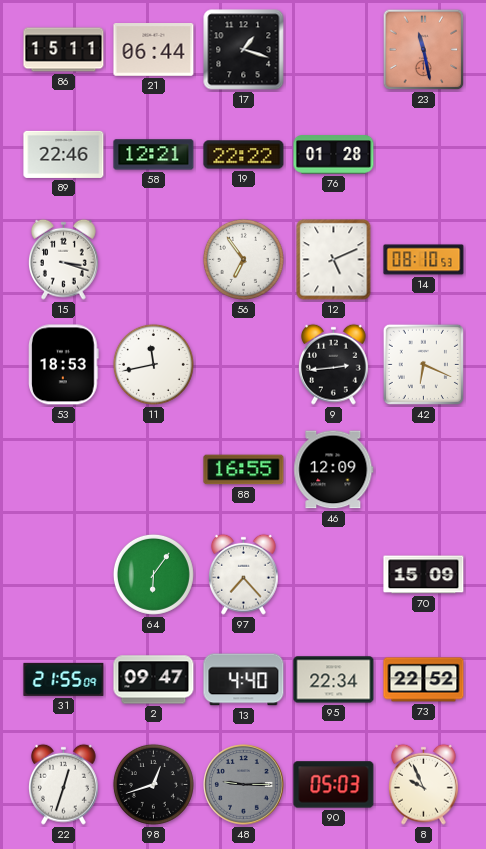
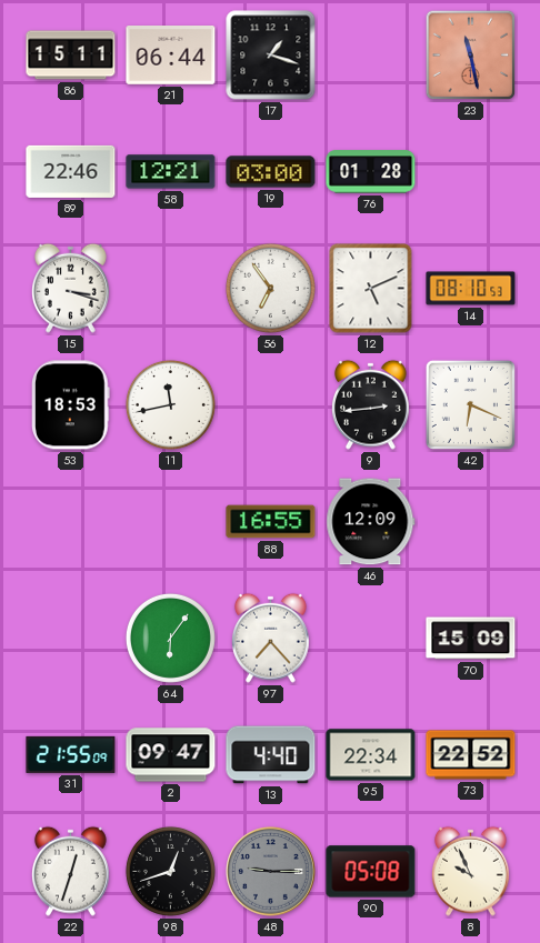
19: 22:22 -> 03:00
90: 05:03 -> 05:08
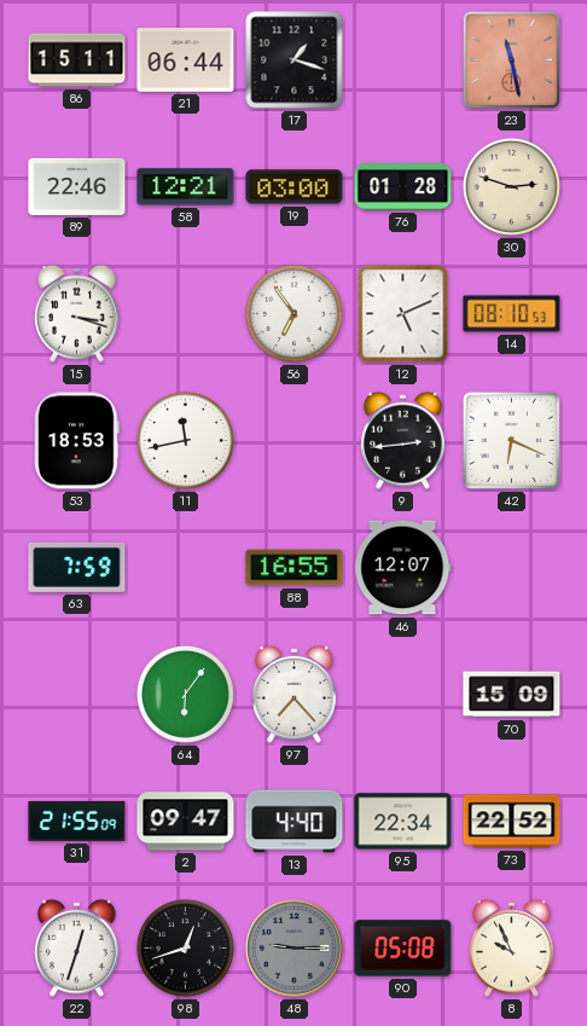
30: none -> 2:48
63: none -> 7:59
46: 12:09 -> 12:07
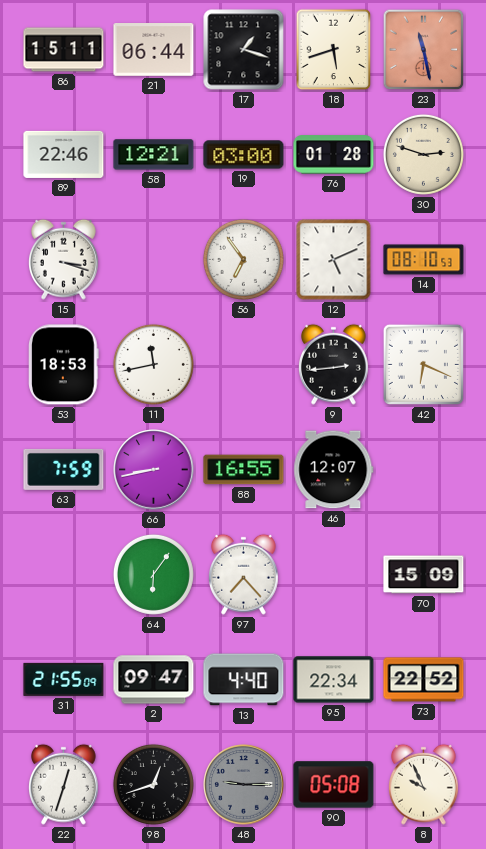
18: none -> 5:42
66: none -> 8:43
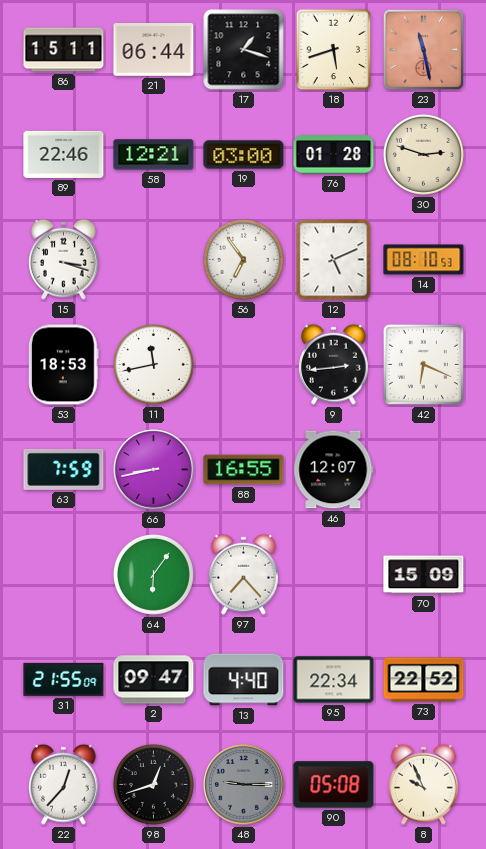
22: 12:33 -> 12:37
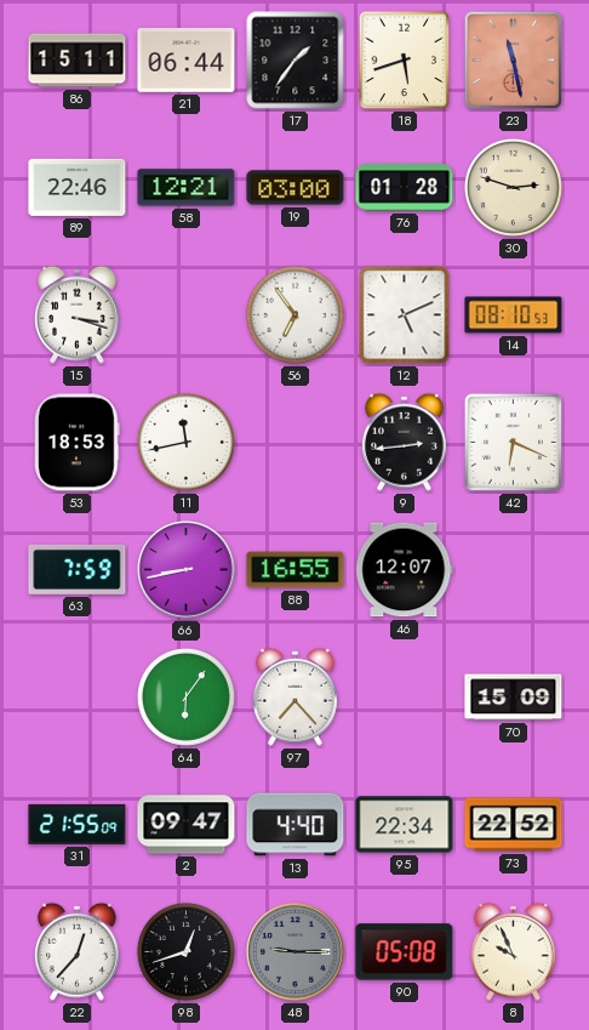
17: 1:18 -> 1:36
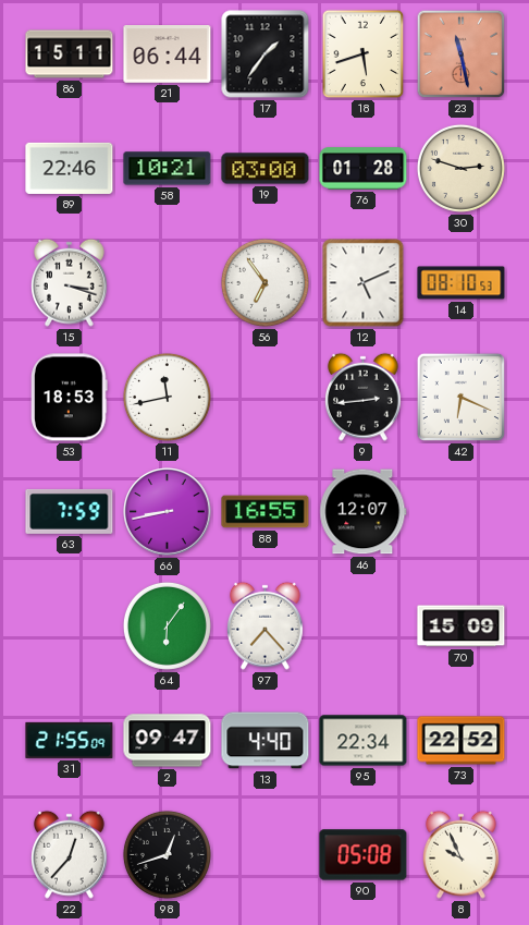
58: 12:21 -> 10:21
48: 9:15 -> none
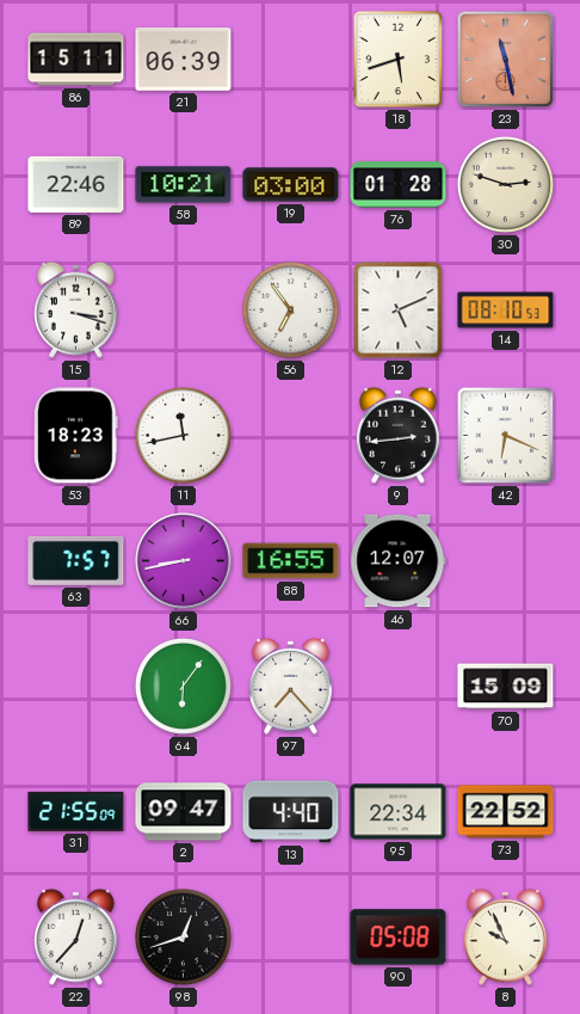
21: 06:44 -> 06:39
17: 1:36 -> none
53: 18:53 -> 18:23
63: 7:59 -> 7:57
